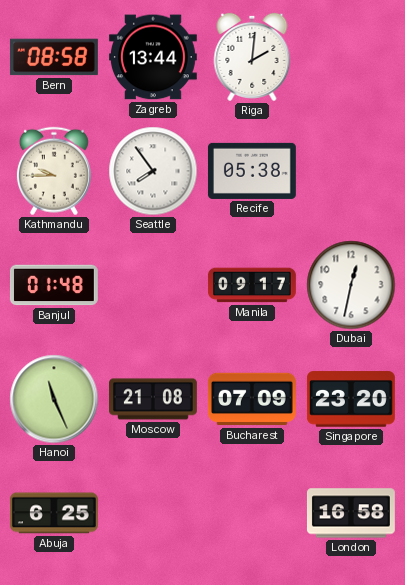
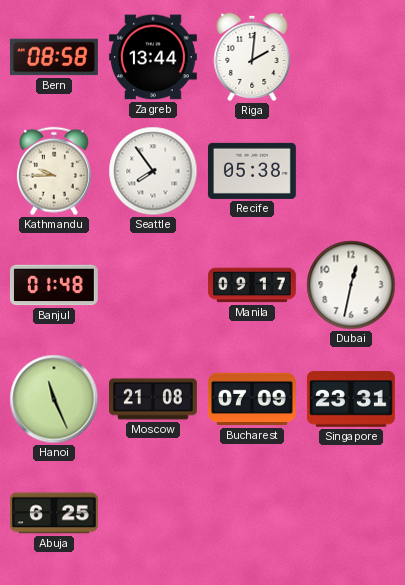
Singapore: 23:20 -> 23:31
London: 16:58 -> none
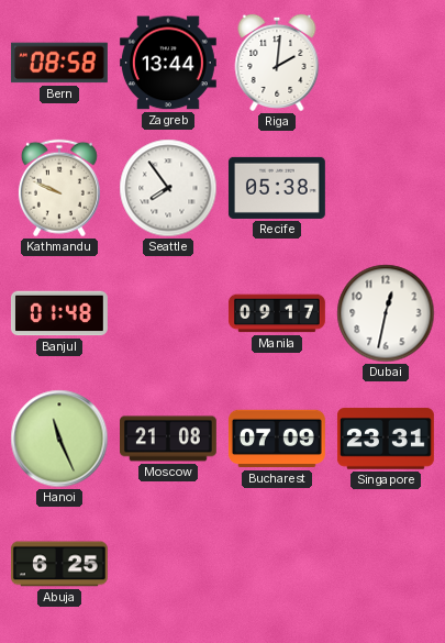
Kathmandu: 9:45 -> 9:49
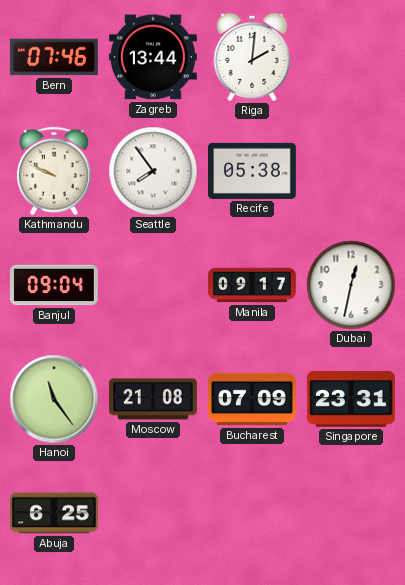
Bern: 08:58 -> 07:46
Banjul: 01:48 -> 09:04
Hanoi: 11:26 -> 11:24
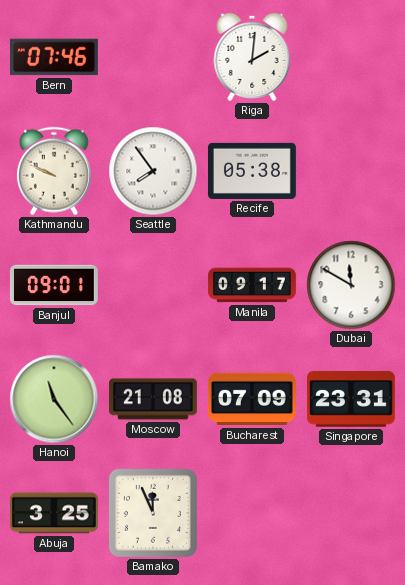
Zagreb: 13:44 -> none
Banjul: 09:04 -> 09:01
Dubai: 12:32 -> 11:50
Abuja: 6:25 -> 3:25
Bamako: none -> 11:56
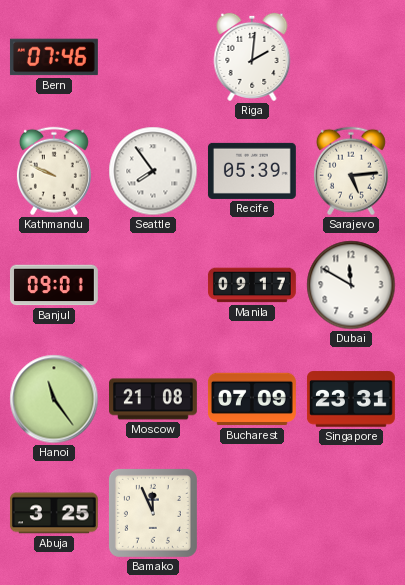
Recife: 05:38 -> 05:39
Sarajevo: none -> 5:14
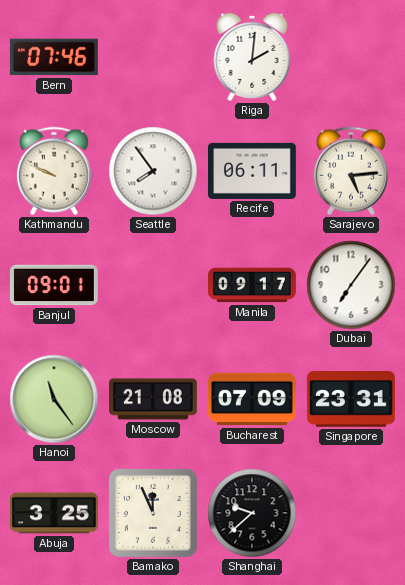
Recife: 05:39 -> 06:11
Dubai: 11:50 -> 7:06
Shanghai: none -> 9:38
